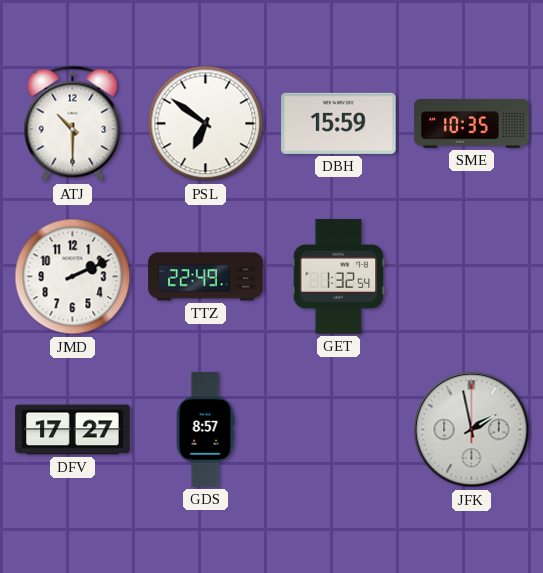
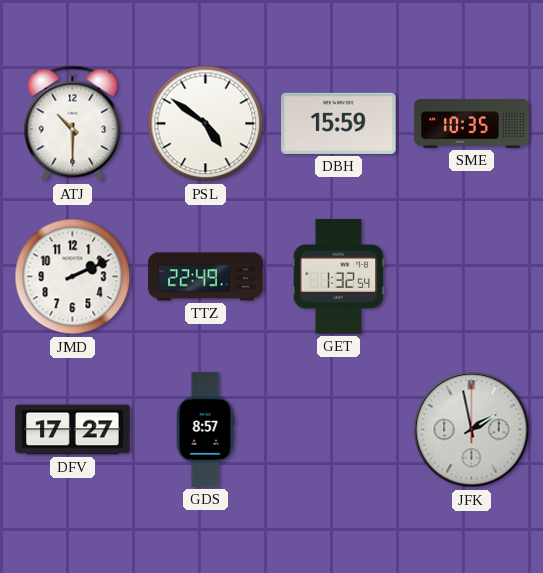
PSL: 6:51 -> 4:51
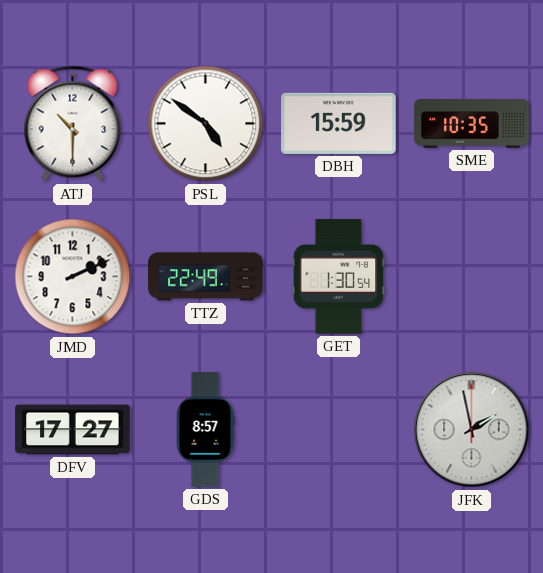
GET: 1:32 -> 1:30
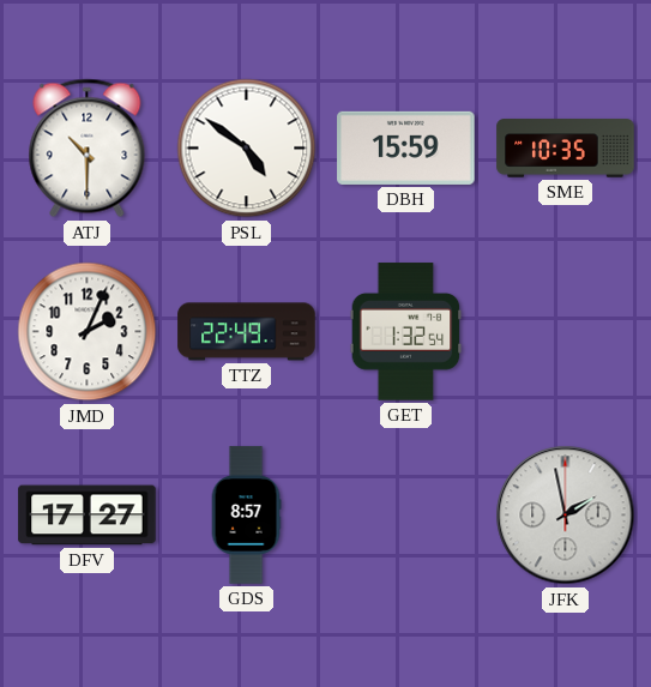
JMD: 2:11 -> 2:04
GET: 1:30 -> 1:32
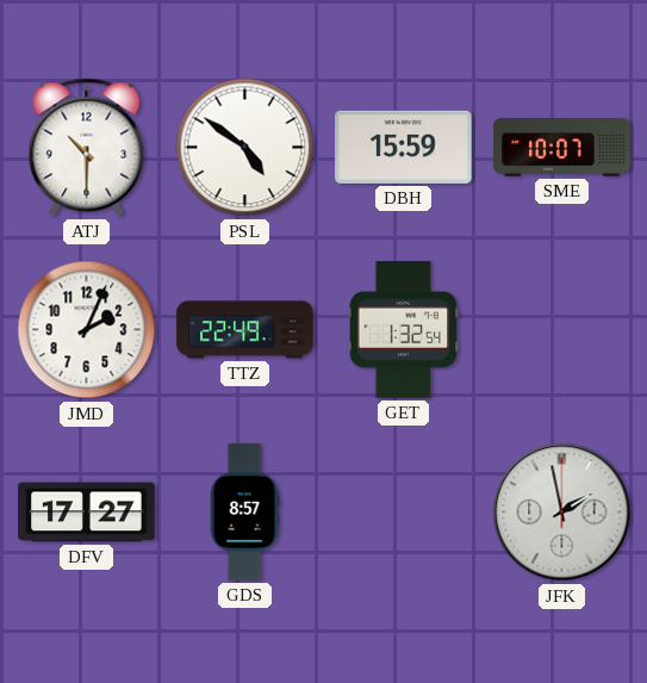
SME: 10:35 -> 10:07
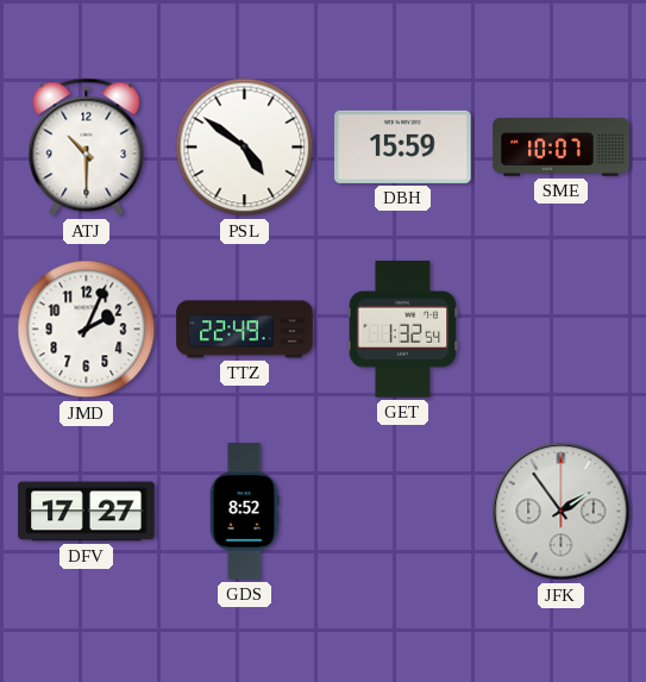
GDS: 8:57 -> 8:52
JFK: 1:58 -> 1:54
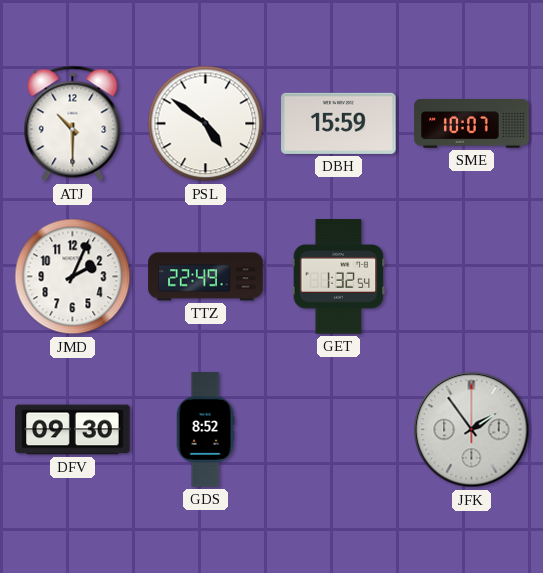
DFV: 17:27 -> 09:30
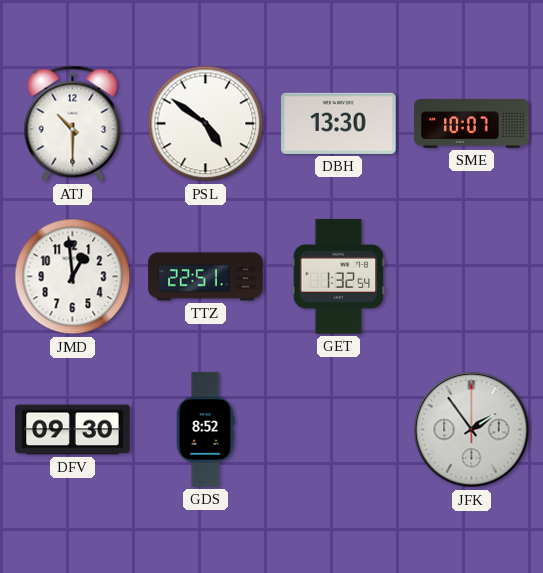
DBH: 15:59 -> 13:30
JMD: 2:04 -> 12:59
TTZ: 22:49 -> 22:51
